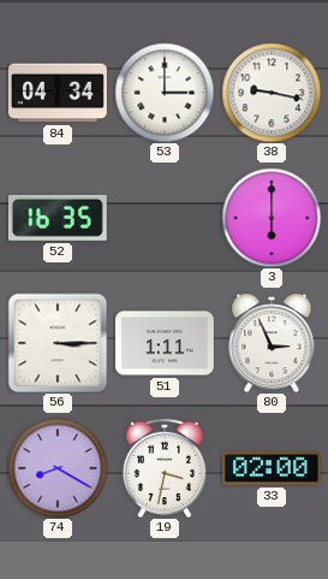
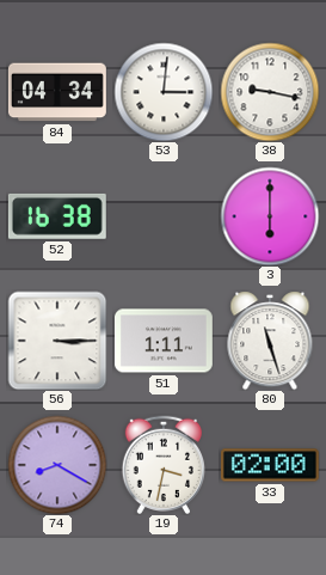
53: 3:00 -> 3:01
52: 16:35 -> 16:38
80: 2:56 -> 11:27
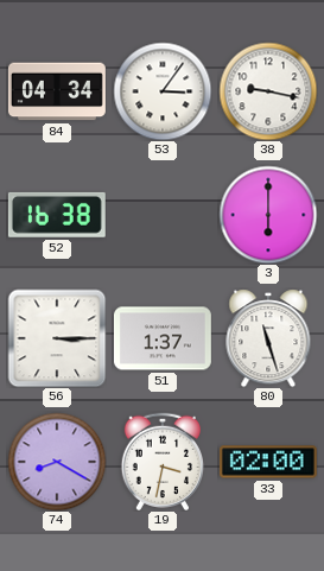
53: 3:01 -> 3:06
51: 1:11 -> 1:37
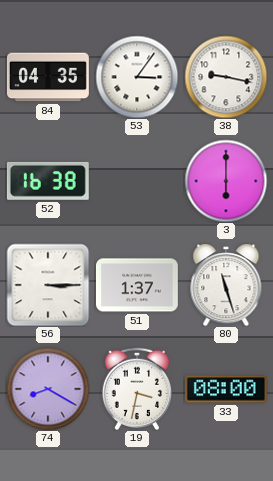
84: 04:34 -> 04:35
33: 02:00 -> 08:00
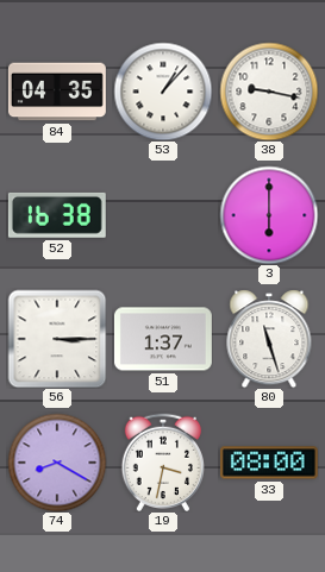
53: 3:06 -> 1:07
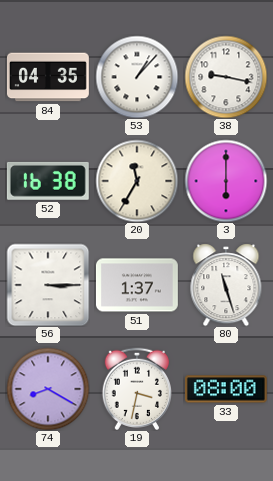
20: none -> 11:35
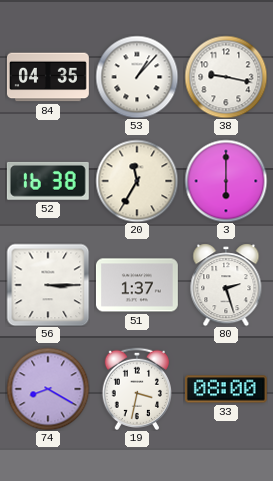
80: 11:27 -> 2:27
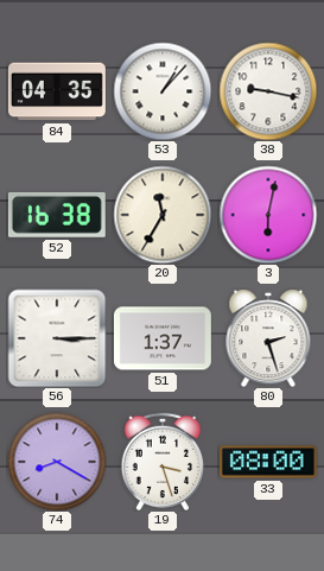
3: 6:00 -> 6:02
19: 3:32 -> 3:27
